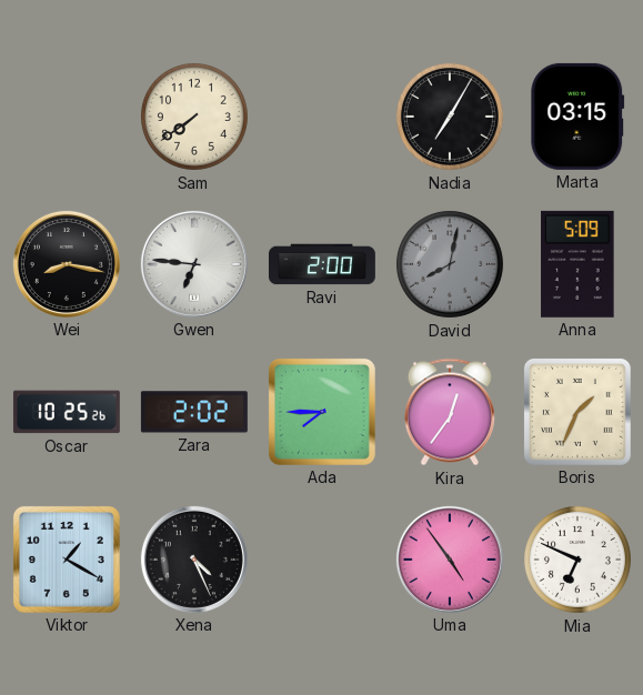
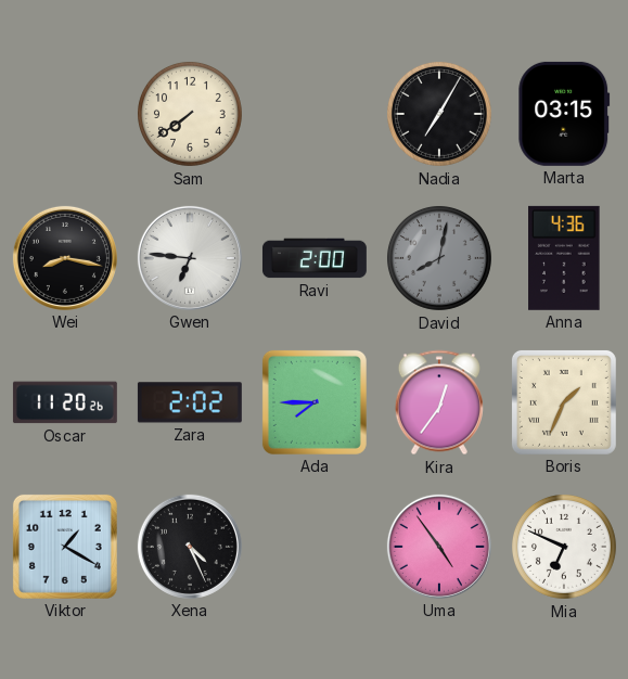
Anna: 5:09 -> 4:36
Oscar: 10:25 -> 11:20
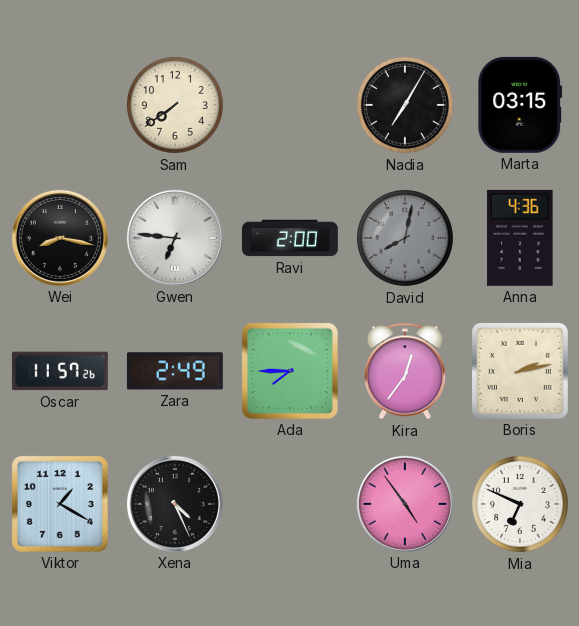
Oscar: 11:20 -> 11:57
Zara: 2:02 -> 2:49
Boris: 1:34 -> 2:13
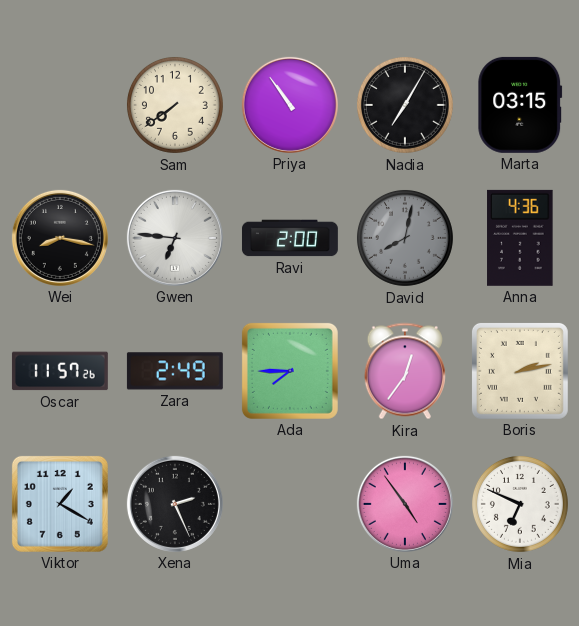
Priya: none -> 10:54
Xena: 4:26 -> 2:26
